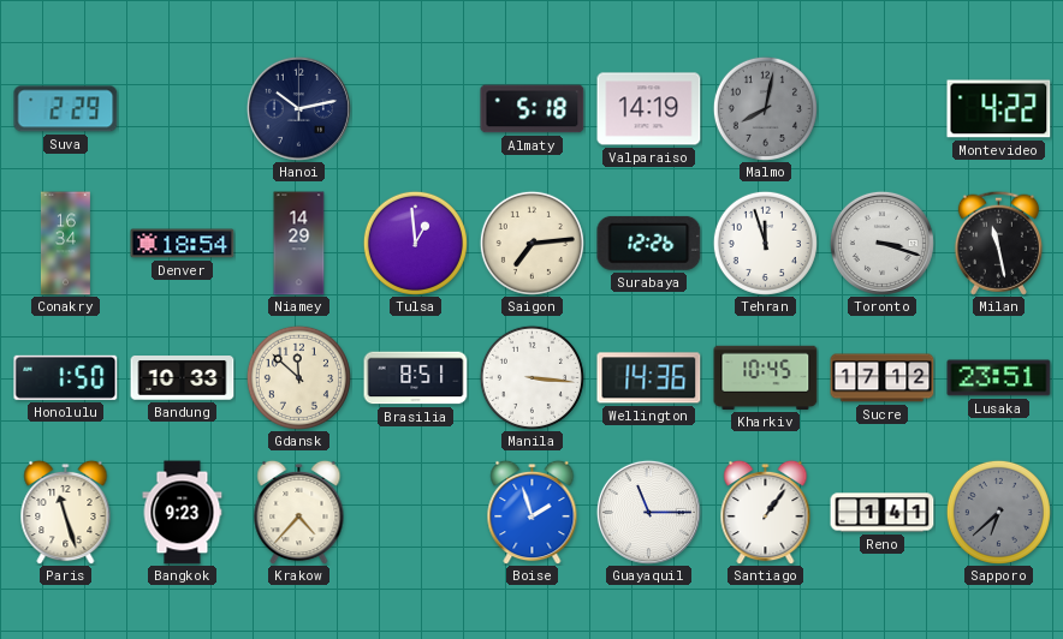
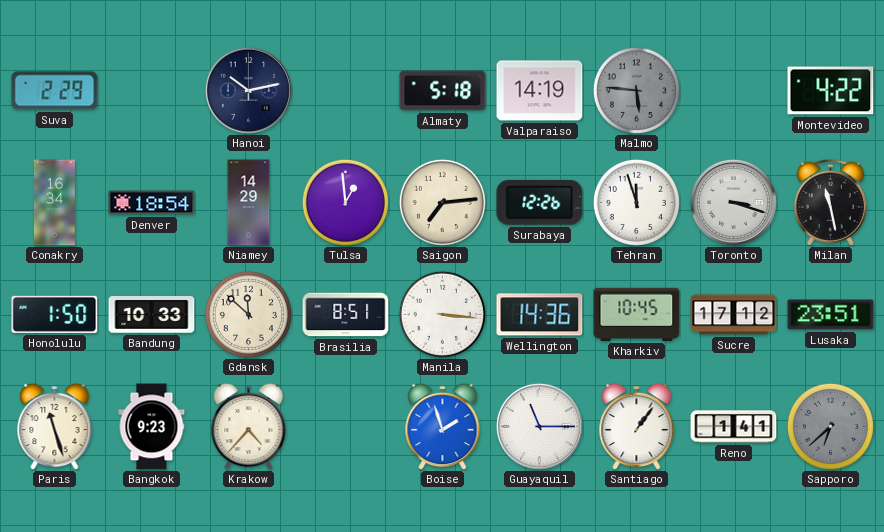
Malmo: 8:02 -> 5:46
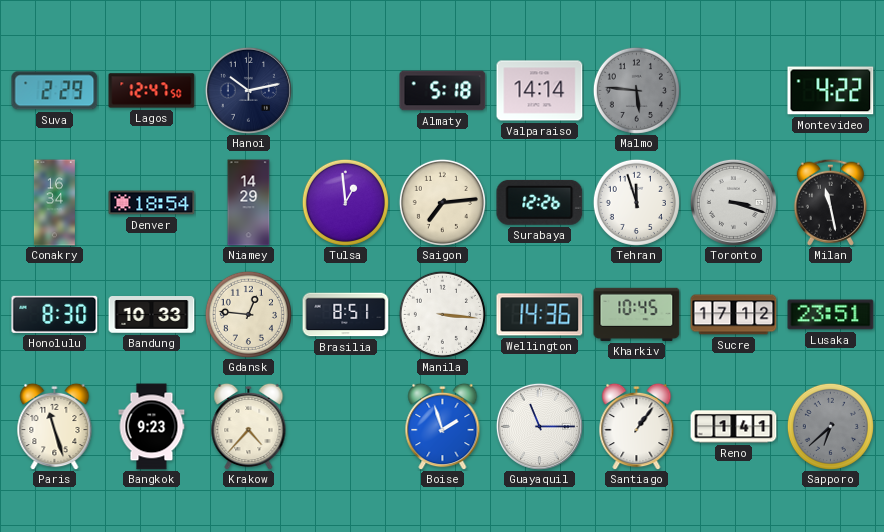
Lagos: none -> 12:47
Valparaiso: 14:19 -> 14:14
Honolulu: 1:50 -> 8:30
Gdansk: 11:52 -> 12:46
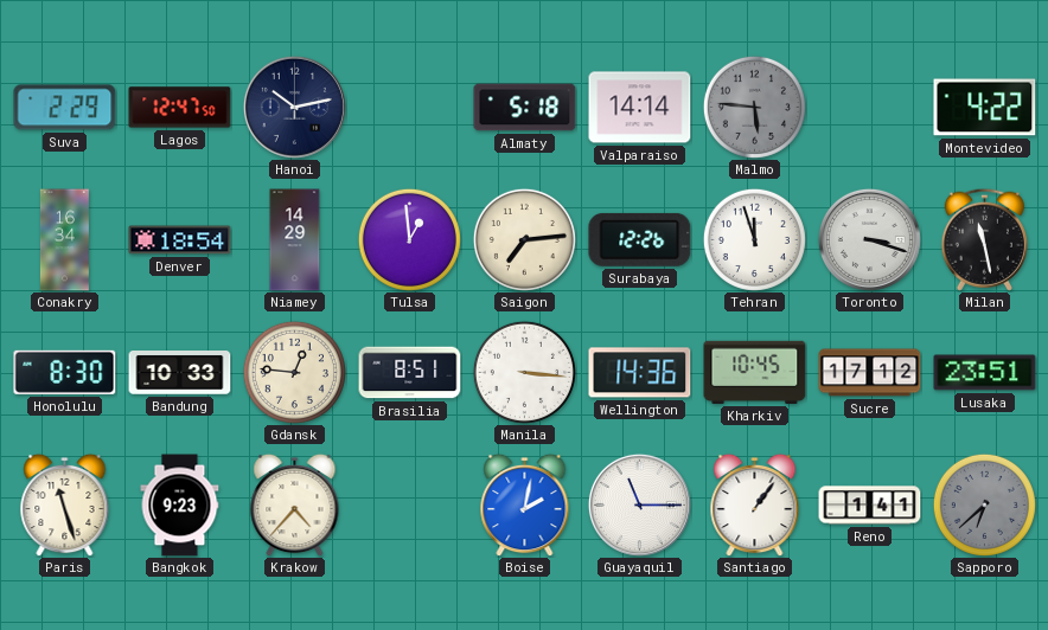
Boise: 1:57 -> 2:02
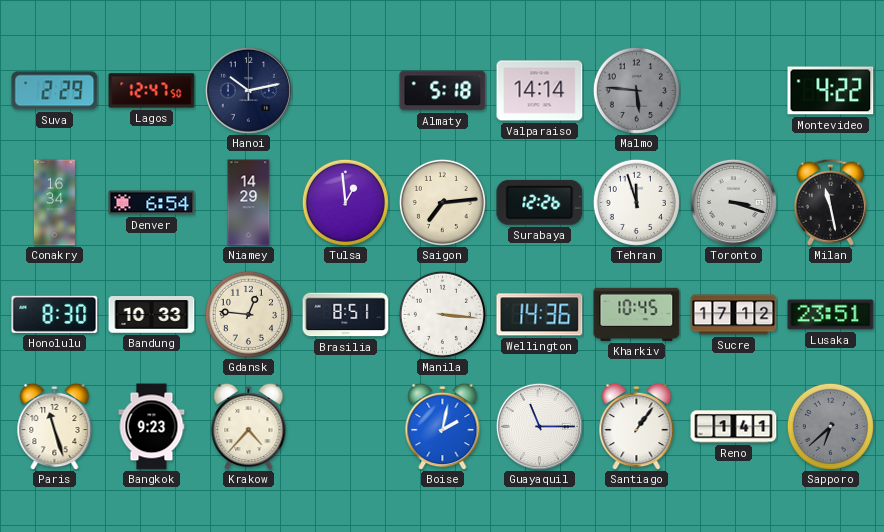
Denver: 18:54 -> 6:54
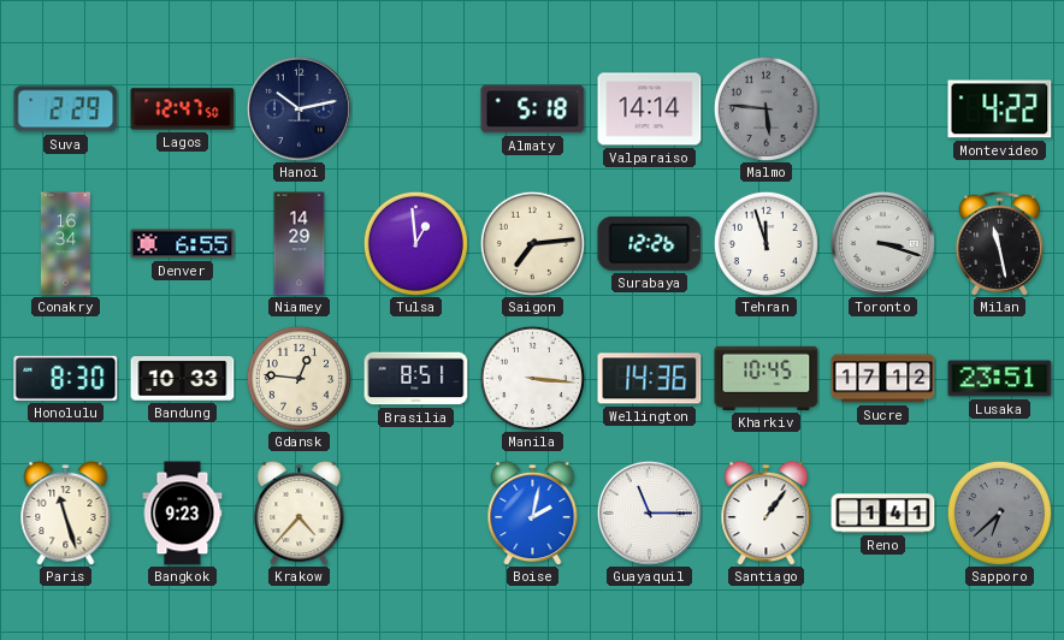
Denver: 6:54 -> 6:55
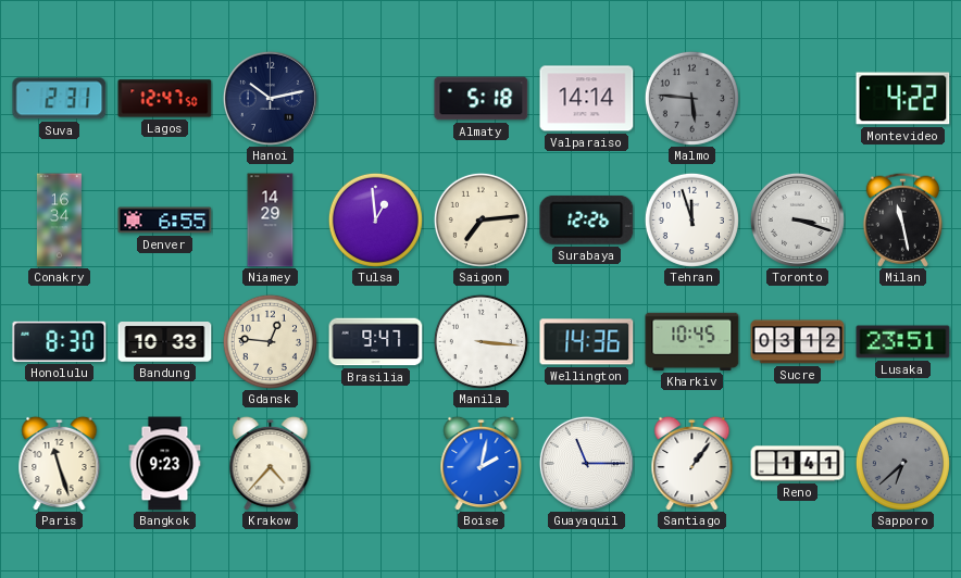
Suva: 2:29 -> 2:31
Brasilia: 8:51 -> 9:47
Sucre: 17:12 -> 03:12
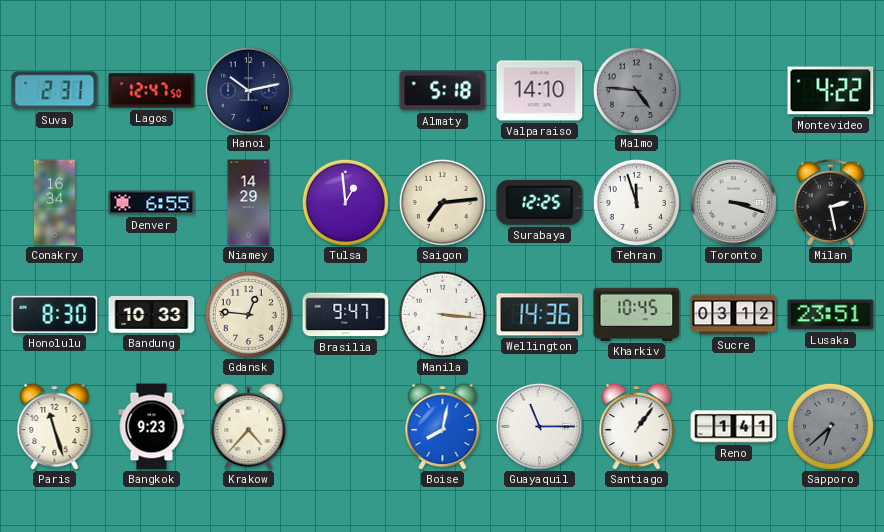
Valparaiso: 14:14 -> 14:10
Malmo: 5:46 -> 4:46
Surabaya: 12:26 -> 12:25
Milan: 11:28 -> 2:28
Boise: 2:02 -> 8:02
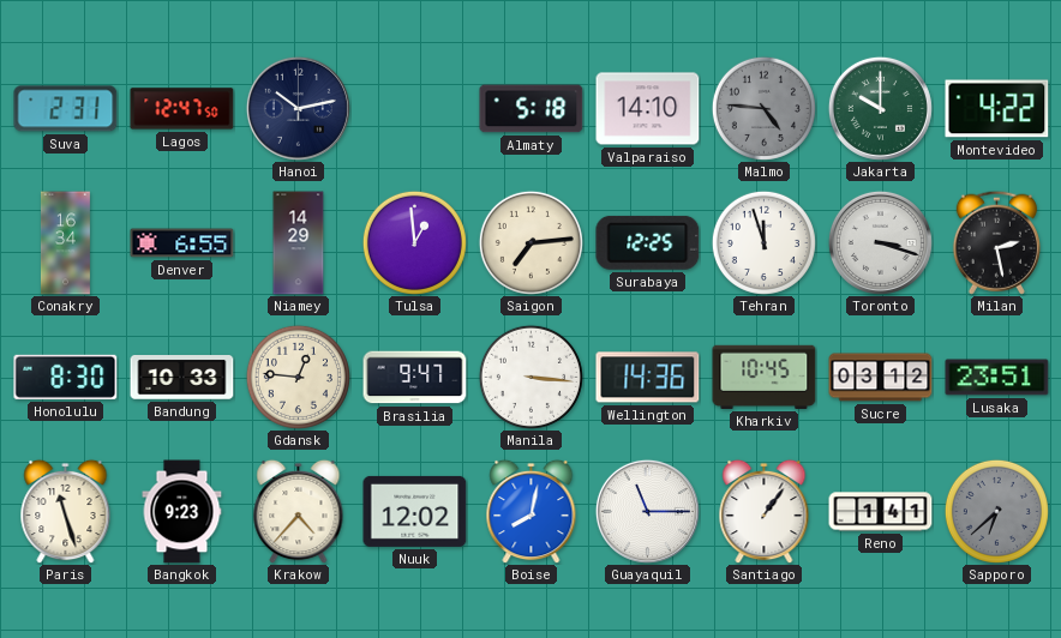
Jakarta: none -> 10:00
Nuuk: none -> 12:02
